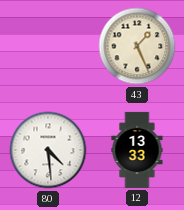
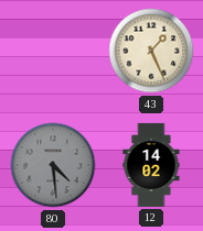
80 dial: white -> grey
12: 13:33 -> 14:02
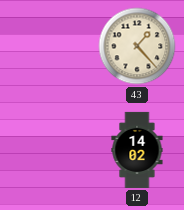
43: 1:26 -> 1:23
80: 4:29 -> none
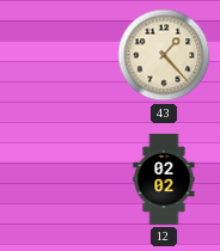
12: 14:02 -> 02:02
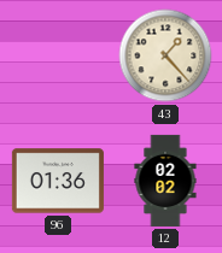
96: none -> 01:36
